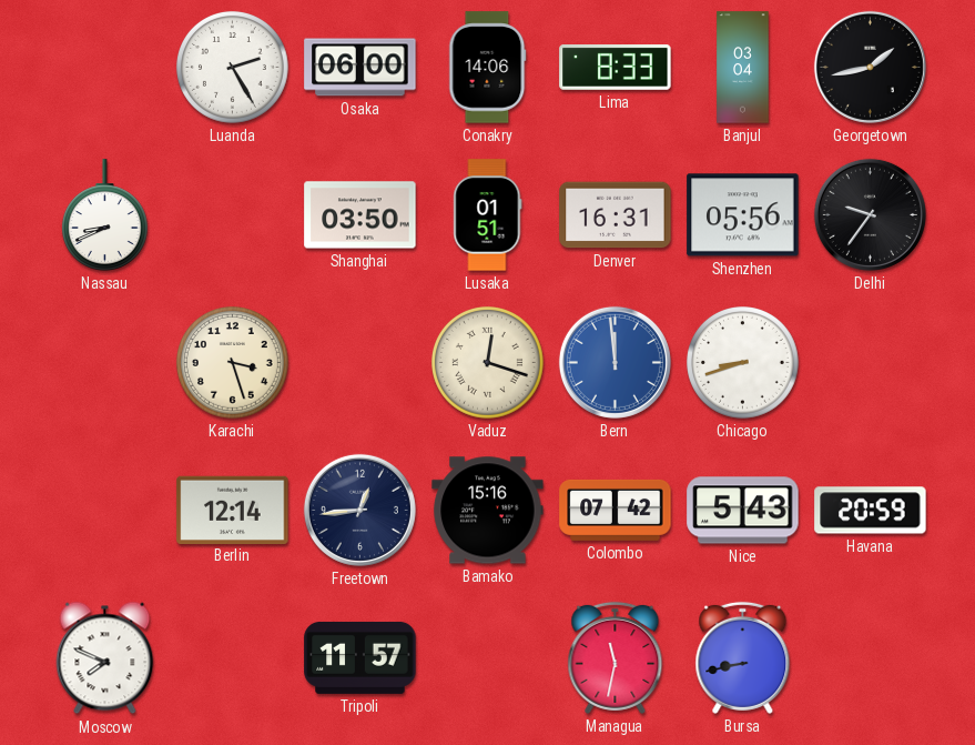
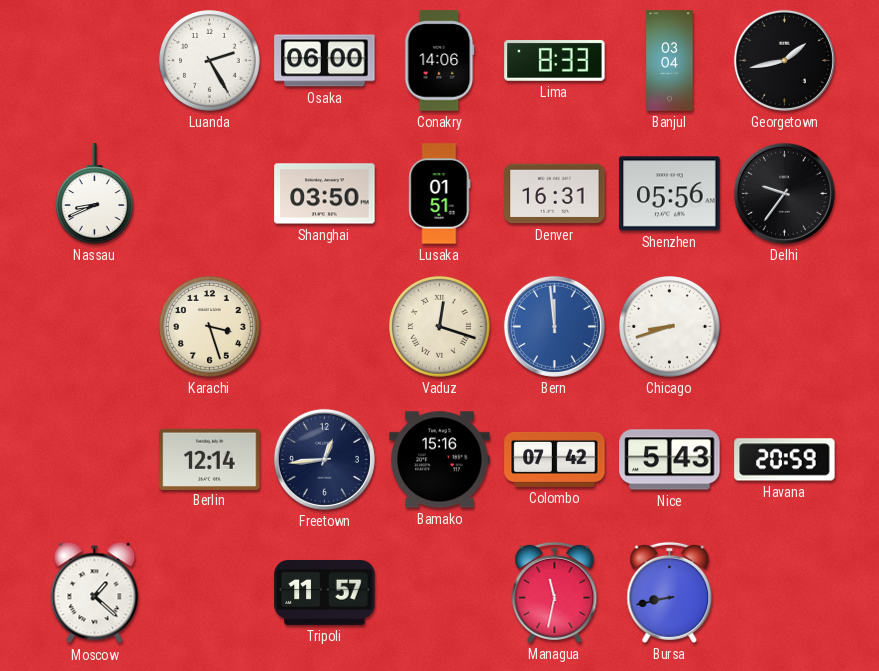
Moscow: 7:49 -> 1:22
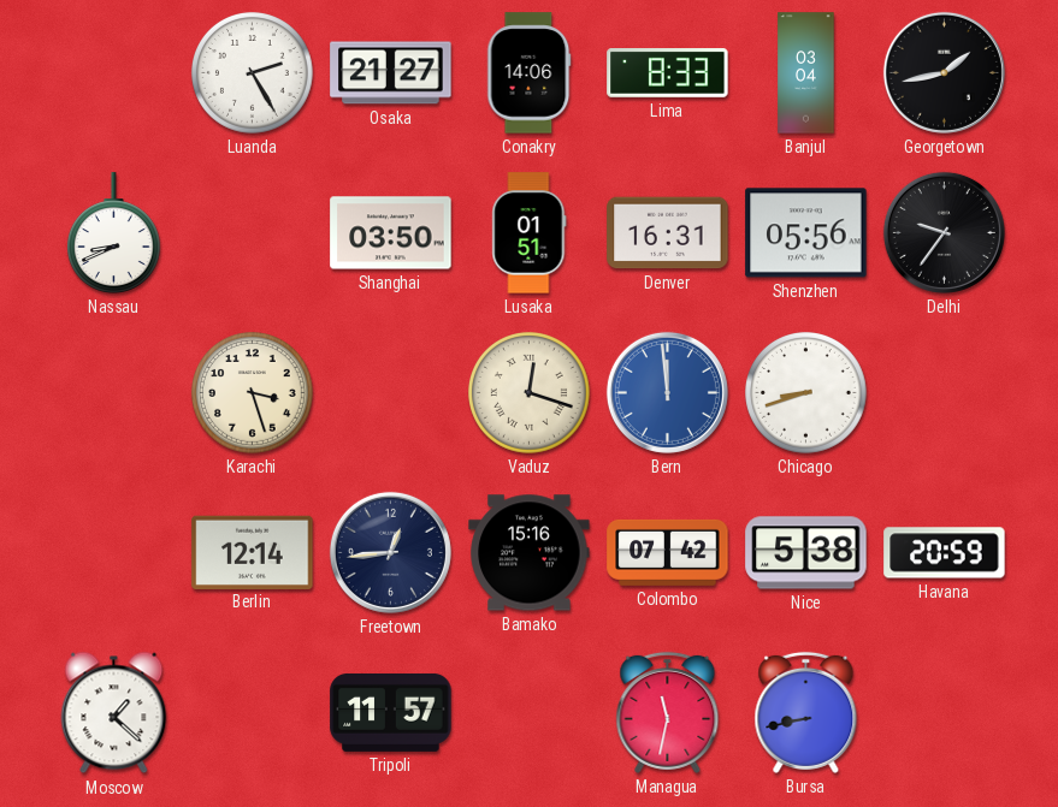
Osaka: 06:00 -> 21:27
Nice: 5:43 -> 5:38
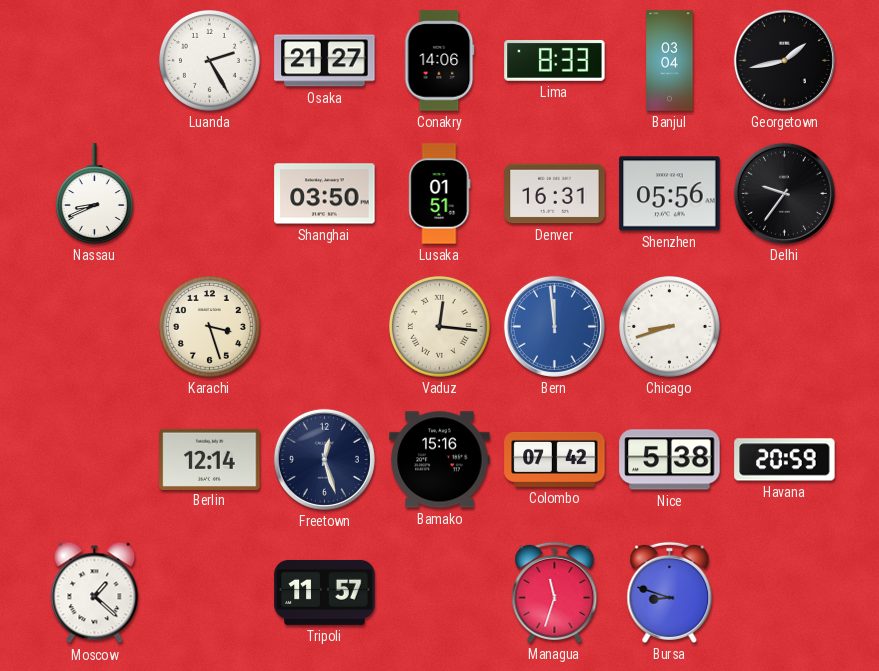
Vaduz: 12:18 -> 12:16
Freetown: 12:44 -> 12:27
Managua: 11:32 -> 11:33
Bursa: 8:43 -> 8:48
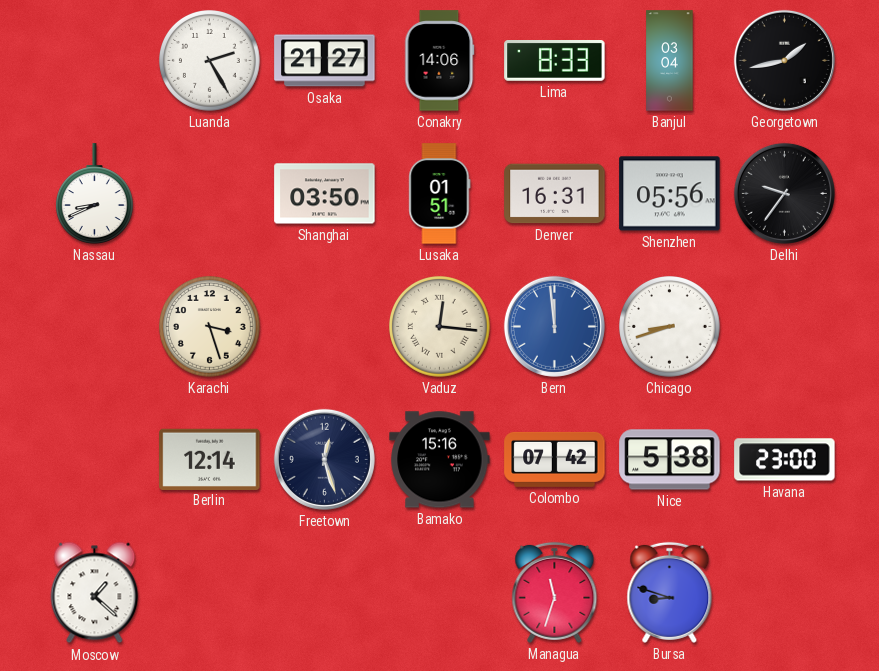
Havana: 20:59 -> 23:00
Tripoli: 11:57 -> none
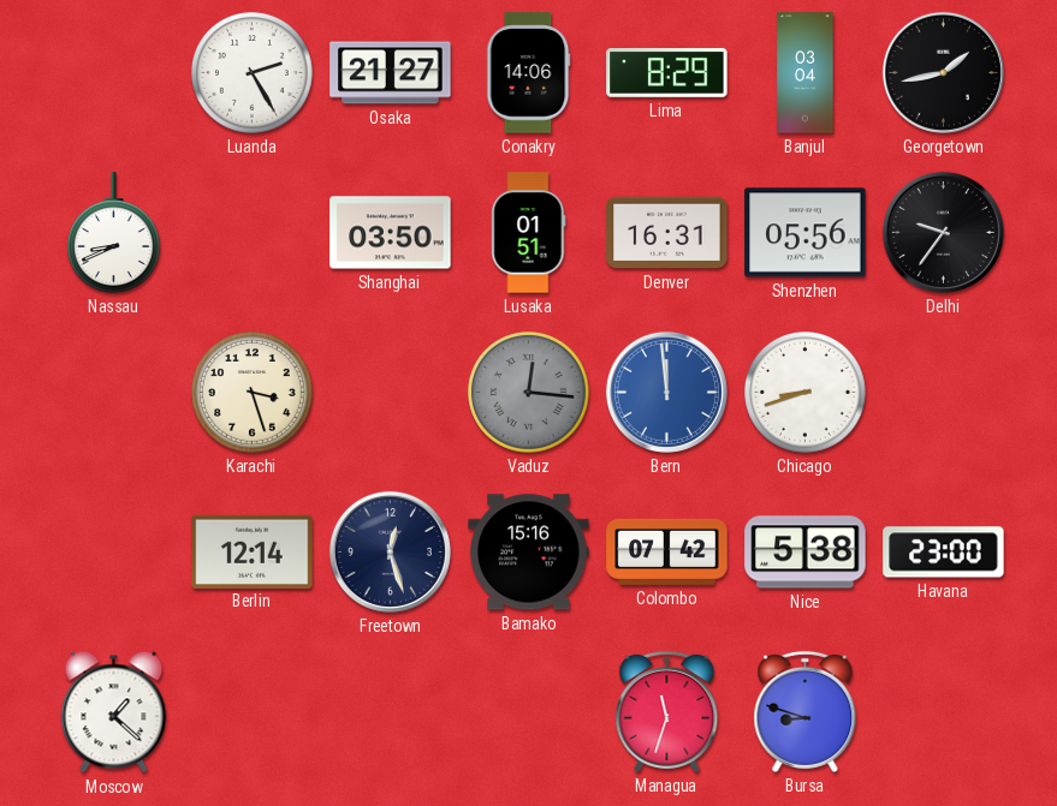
Lima: 8:33 -> 8:29
Vaduz dial: cream -> grey
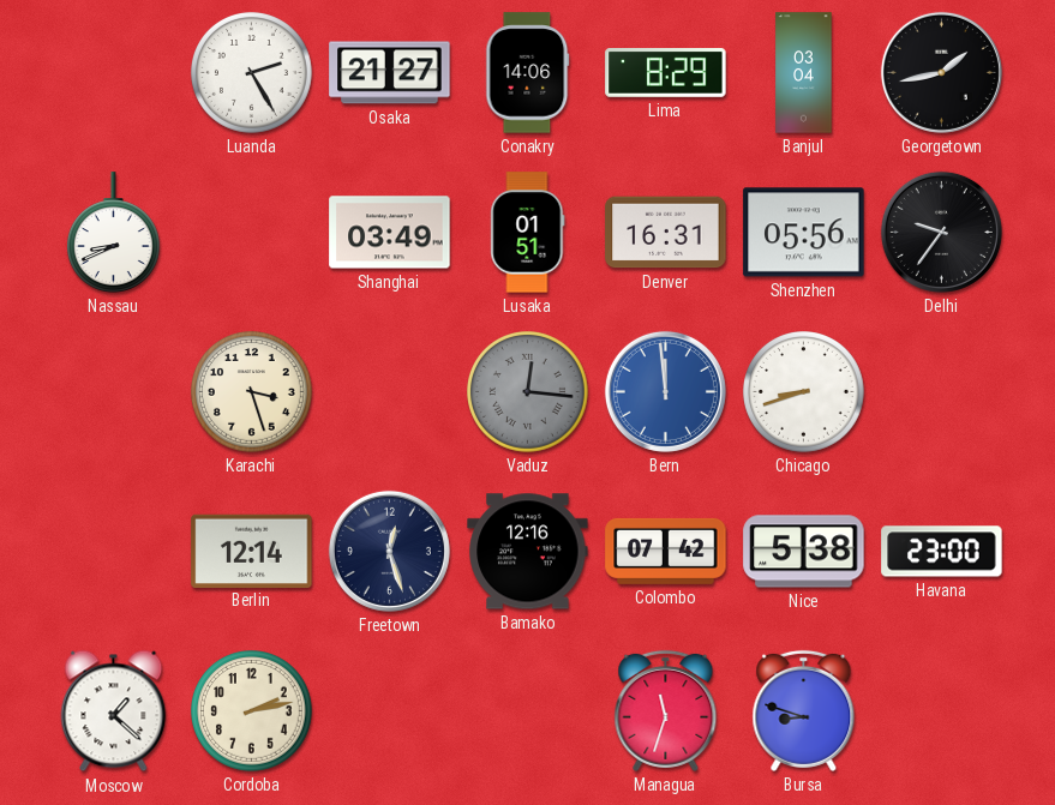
Shanghai: 03:50 -> 03:49
Bamako: 15:16 -> 12:16
Cordoba: none -> 2:13
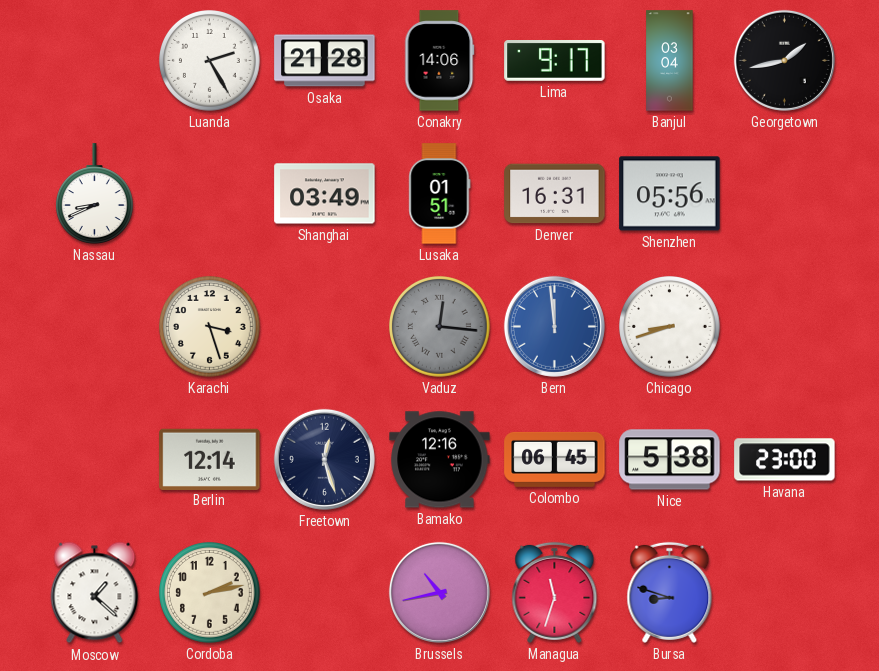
Osaka: 21:27 -> 21:28
Lima: 8:29 -> 9:17
Delhi: 9:36 -> none
Colombo: 07:42 -> 06:45
Brussels: none -> 10:43
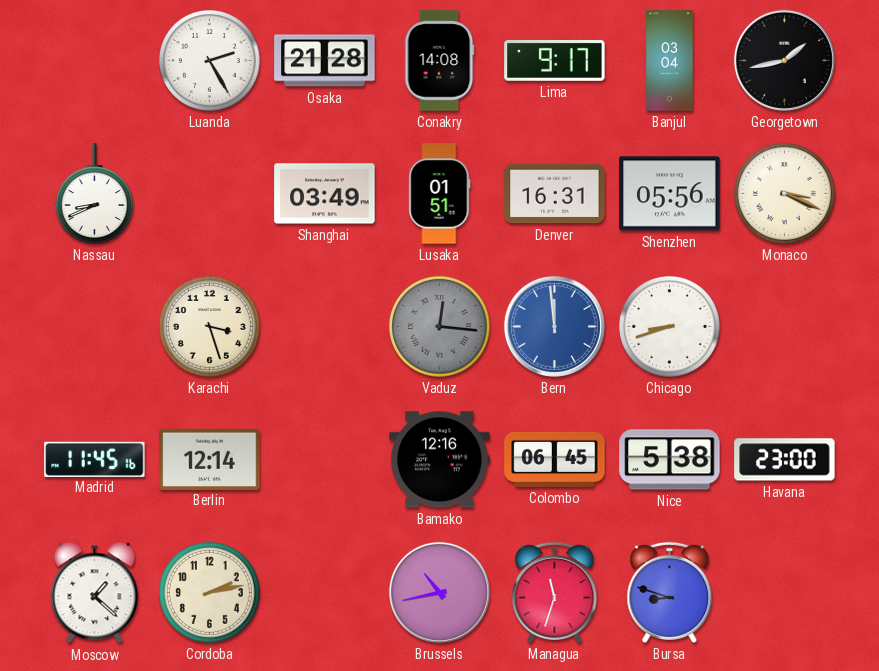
Conakry: 14:06 -> 14:08
Monaco: none -> 3:19
Madrid: none -> 11:45
Freetown: 12:27 -> none
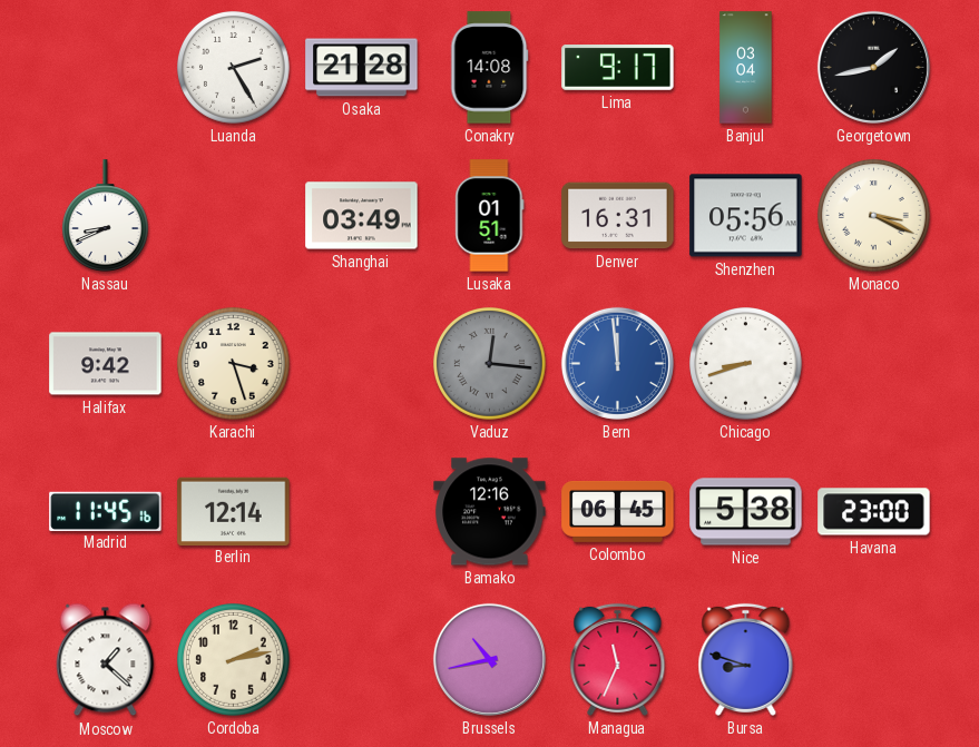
Halifax: none -> 9:42
Managua: 11:33 -> 11:34
